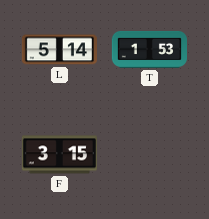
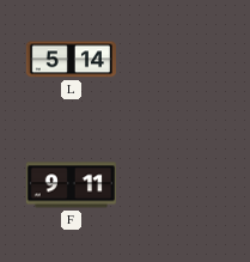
T: 1:53 -> none
F: 3:15 -> 9:11
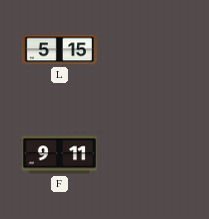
L: 5:14 -> 5:15
